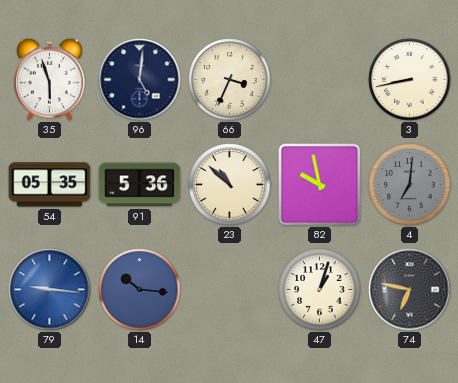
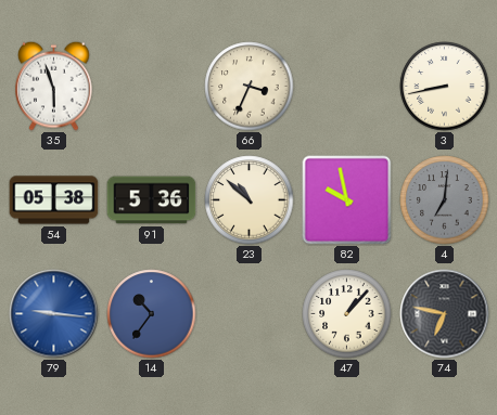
96: 5:01 -> none
54: 05:35 -> 05:38
14: 10:16 -> 10:36
47: 1:03 -> 1:07
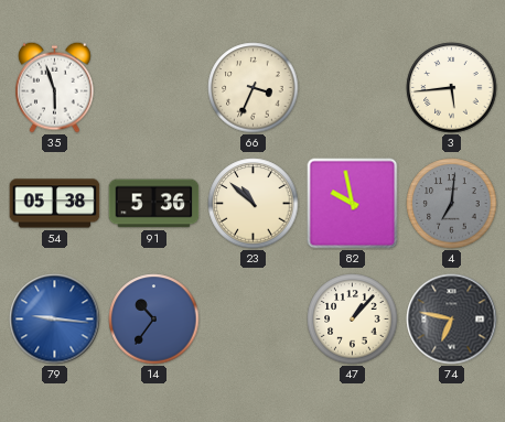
3: 8:43 -> 5:44
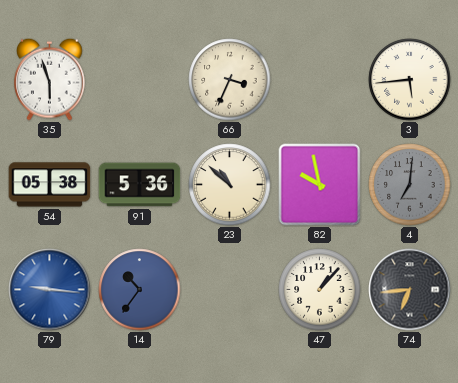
74: 6:47 -> 6:44
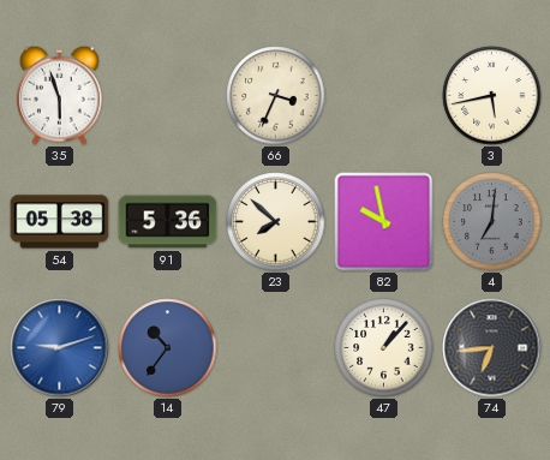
3: 5:44 -> 5:43
23: 10:52 -> 7:52
79: 9:16 -> 9:12
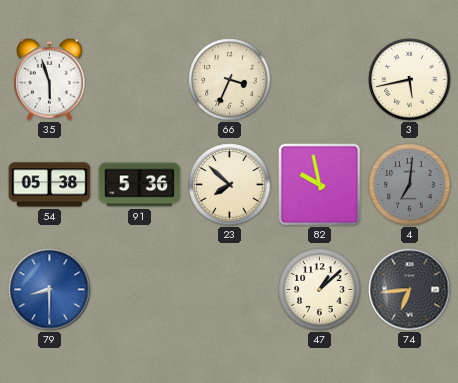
79: 9:12 -> 8:30
14: 10:36 -> none
47: 1:07 -> 1:08
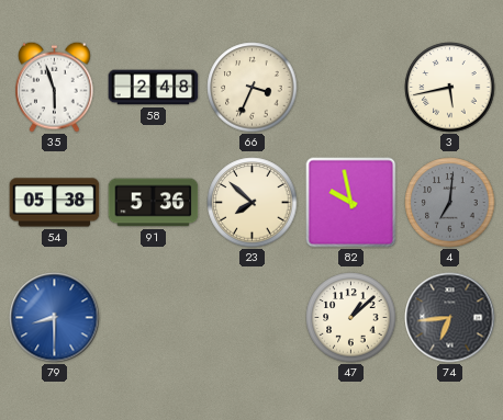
58: none -> 2:48
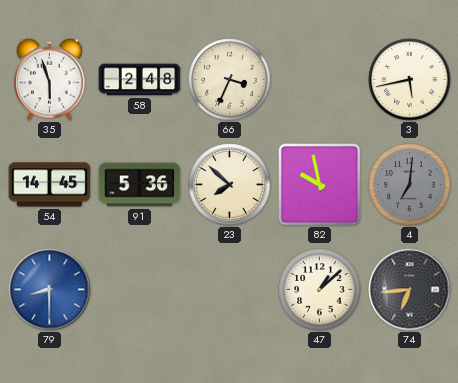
54: 05:38 -> 14:45
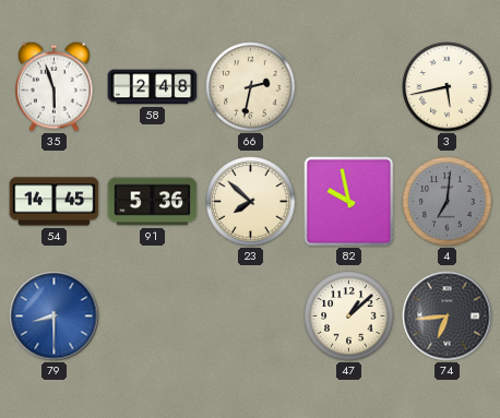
66: 3:34 -> 2:32
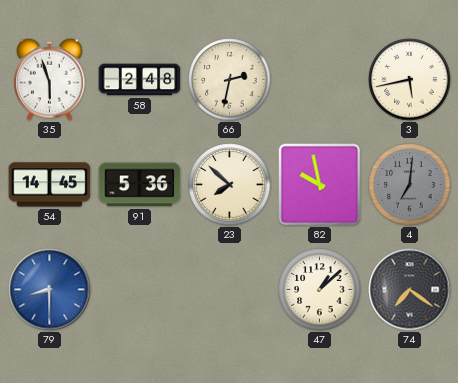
74: 6:44 -> 7:21
